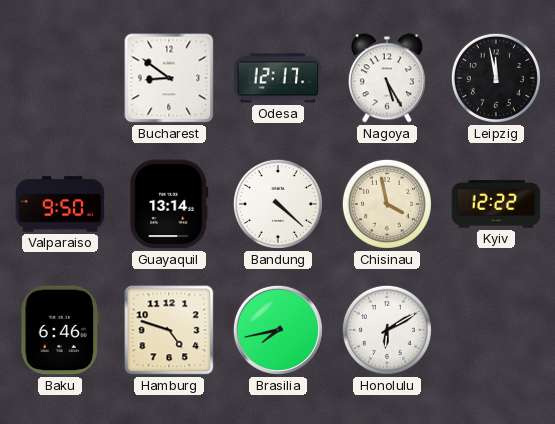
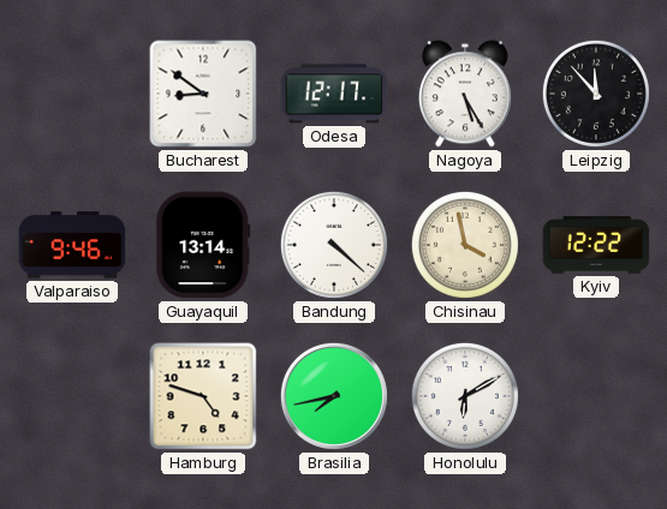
Leipzig: 11:58 -> 11:53
Valparaiso: 9:50 -> 9:46
Baku: 6:46 -> none
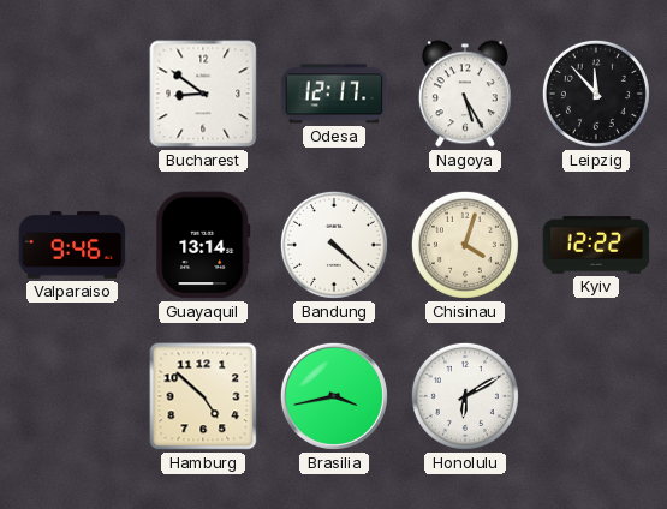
Chisinau: 3:58 -> 4:03
Hamburg: 4:48 -> 4:52
Brasilia: 7:43 -> 3:43
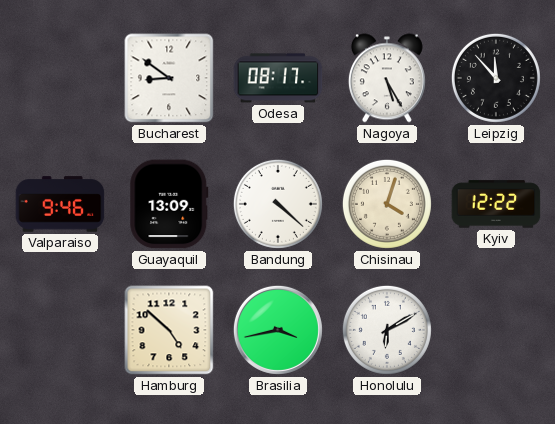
Odesa: 12:17 -> 08:17
Guayaquil: 13:14 -> 13:09
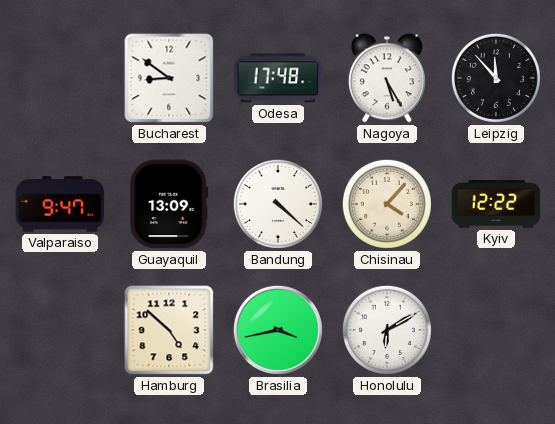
Odesa: 08:17 -> 17:48
Valparaiso: 9:46 -> 9:47
Chisinau: 4:03 -> 4:07
